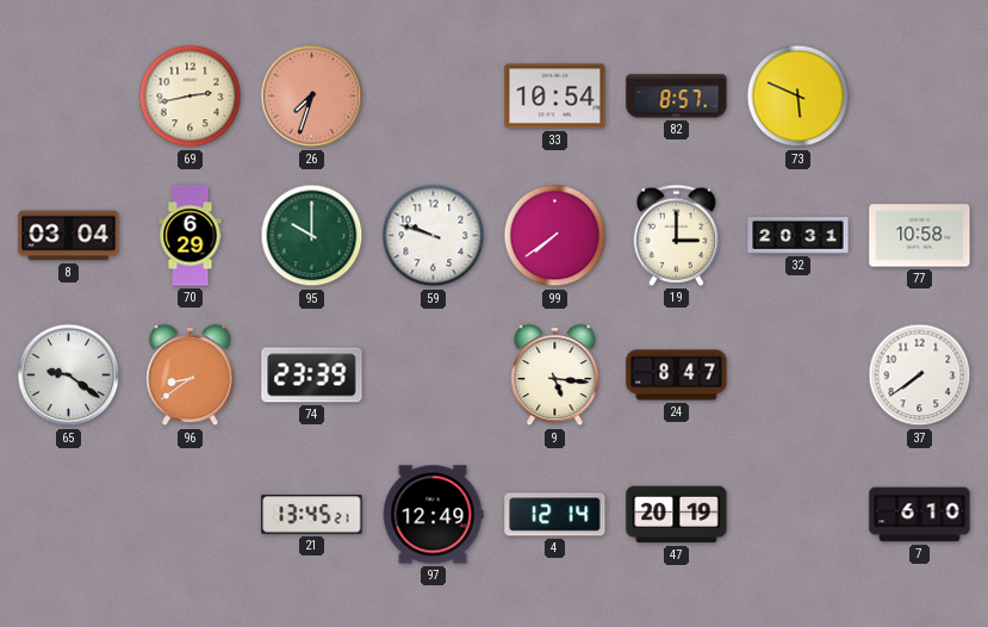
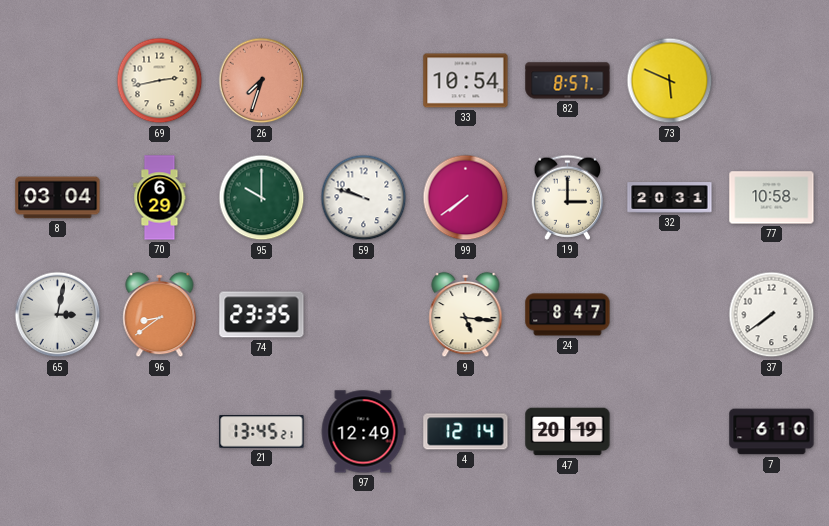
65: 9:21 -> 3:02
74: 23:39 -> 23:35
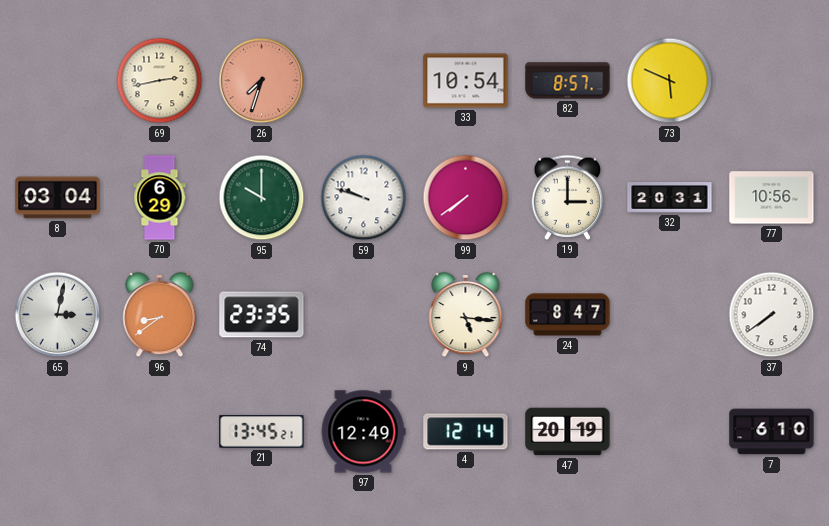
77: 10:58 -> 10:56
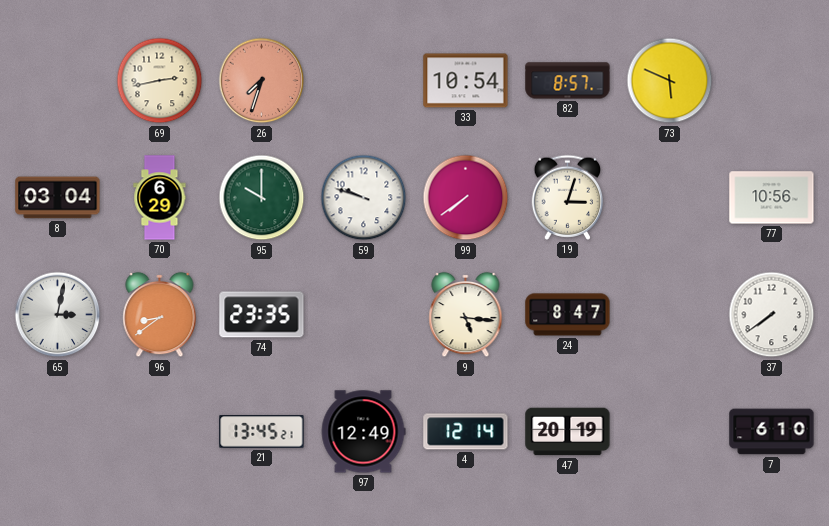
19: 3:00 -> 3:03
32: 20:31 -> none
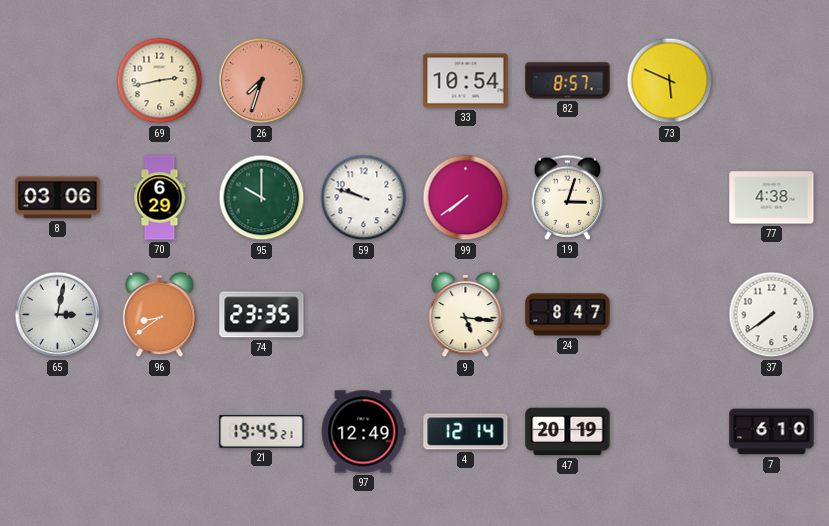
8: 03:04 -> 03:06
77: 10:56 -> 4:38
21: 13:45 -> 19:45
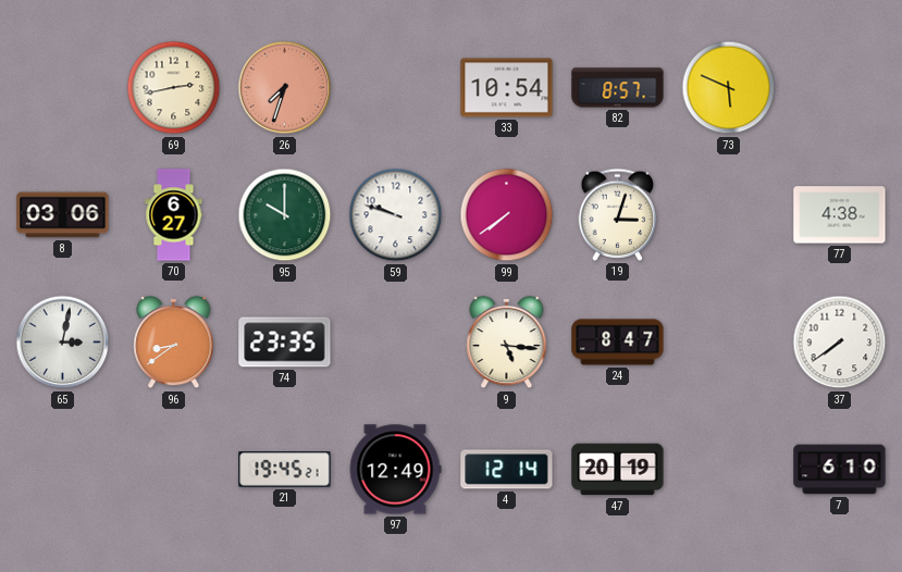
70: 6:29 -> 6:27
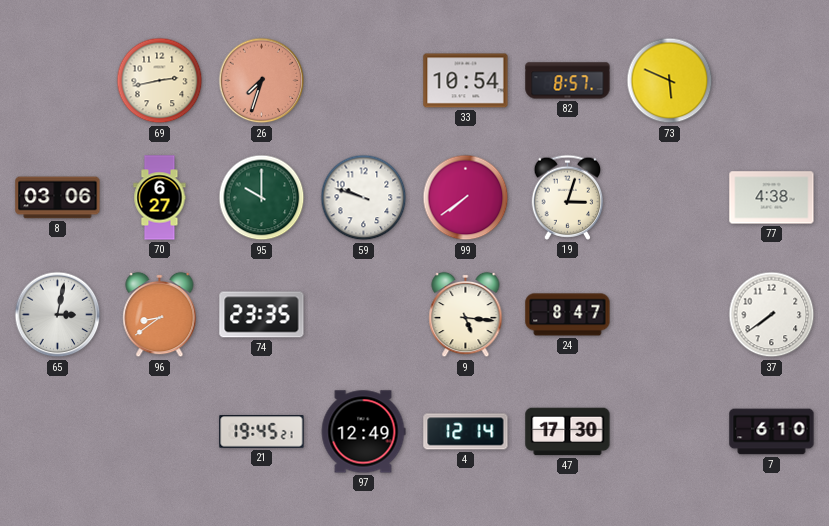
47: 20:19 -> 17:30
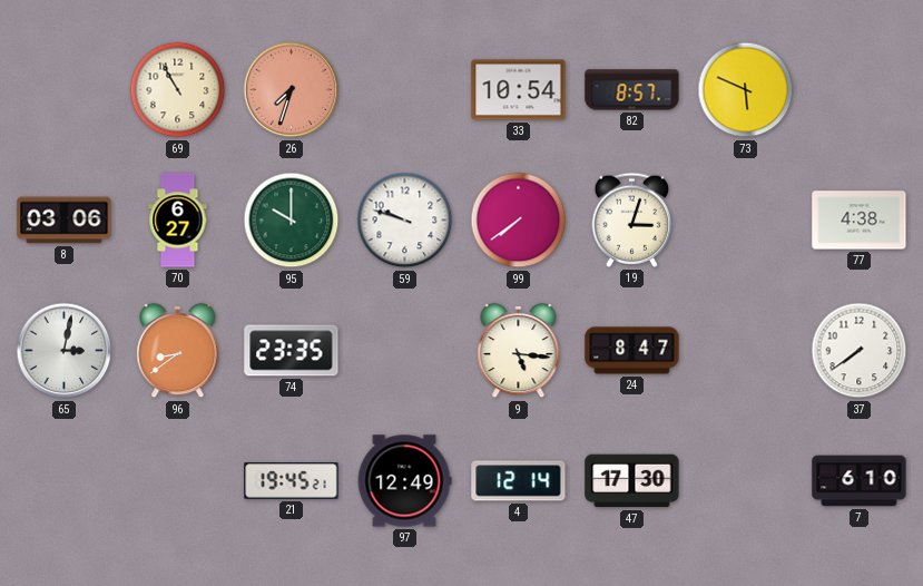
69: 2:43 -> 10:55
